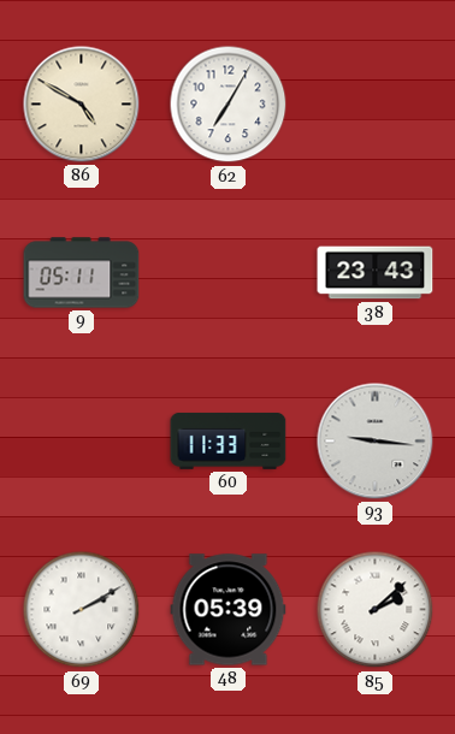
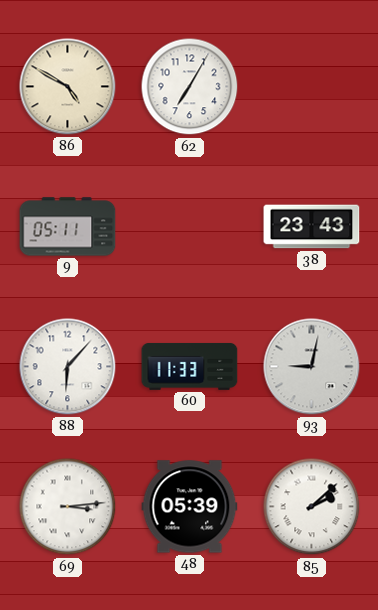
88: none -> 6:07
93: 9:16 -> 9:02
69: 2:10 -> 3:14
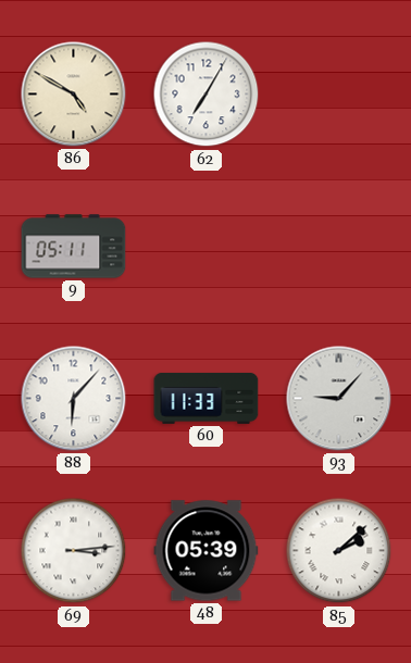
38: 23:43 -> none
93: 9:02 -> 9:07
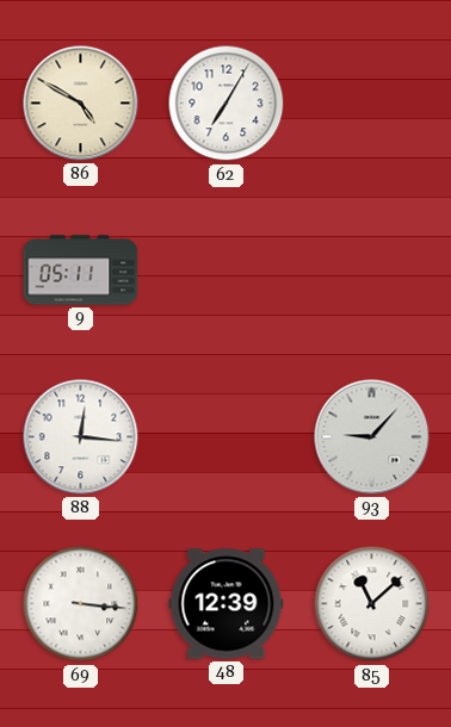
88: 6:07 -> 12:16
60: 11:33 -> none
69: 3:14 -> 3:16
48: 05:39 -> 12:39
85: 2:08 -> 11:08
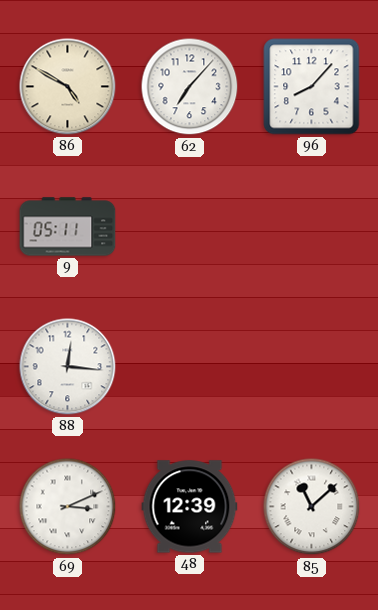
62: 7:05 -> 7:07
96: none -> 8:07
93: 9:07 -> none
69: 3:16 -> 3:11
